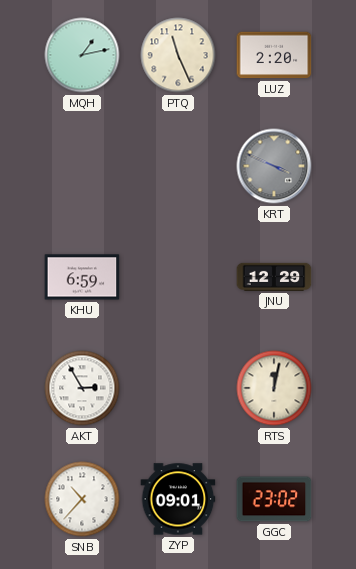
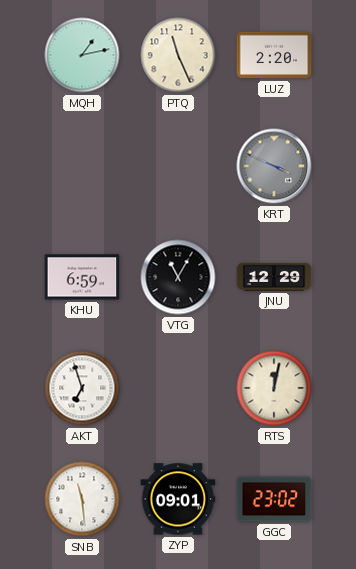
VTG: none -> 11:05
AKT: 2:55 -> 6:57
SNB: 10:37 -> 11:29
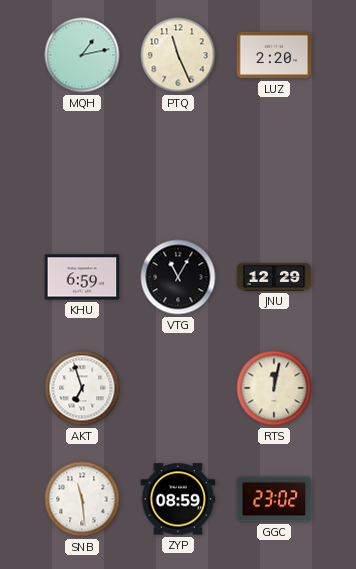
KRT: 3:49 -> none
ZYP: 09:01 -> 08:59
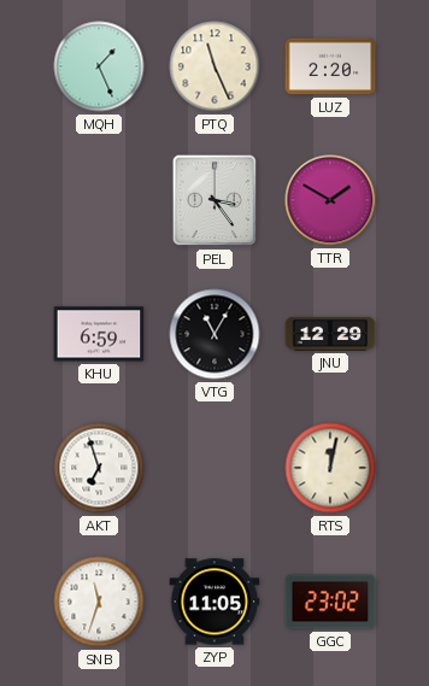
MQH: 1:13 -> 1:26
PEL: none -> 3:24
TTR: none -> 1:50
SNB: 11:29 -> 11:33
ZYP: 08:59 -> 11:05
